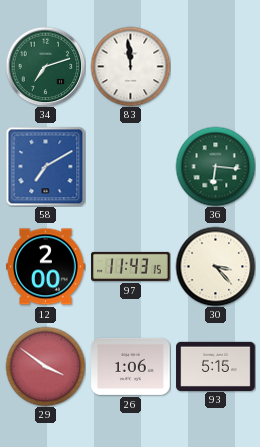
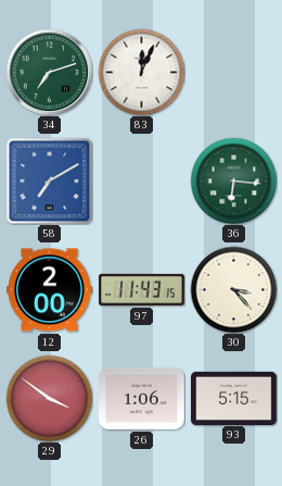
83: 11:59 -> 12:04
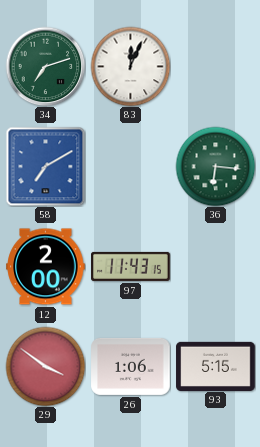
30: 3:23 -> none
